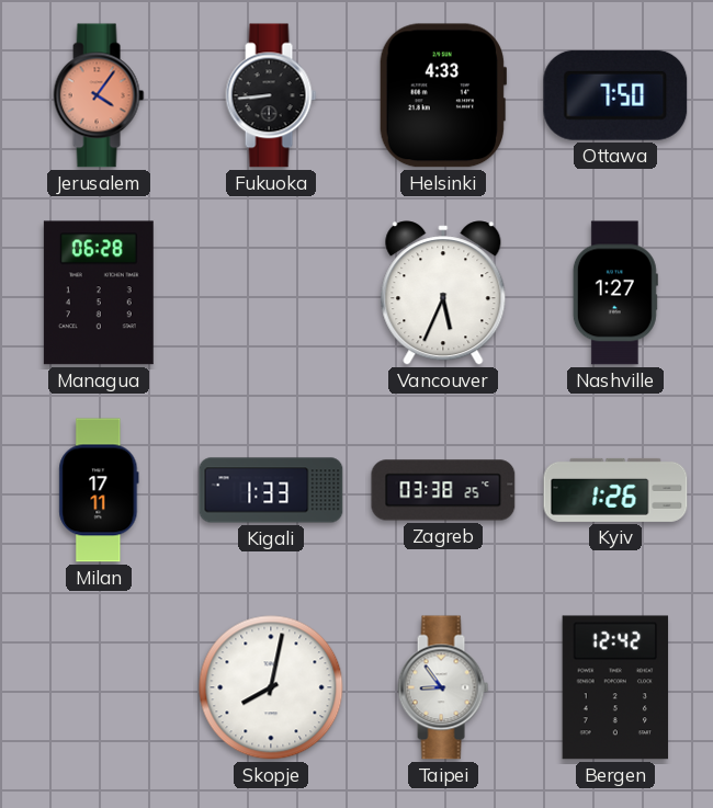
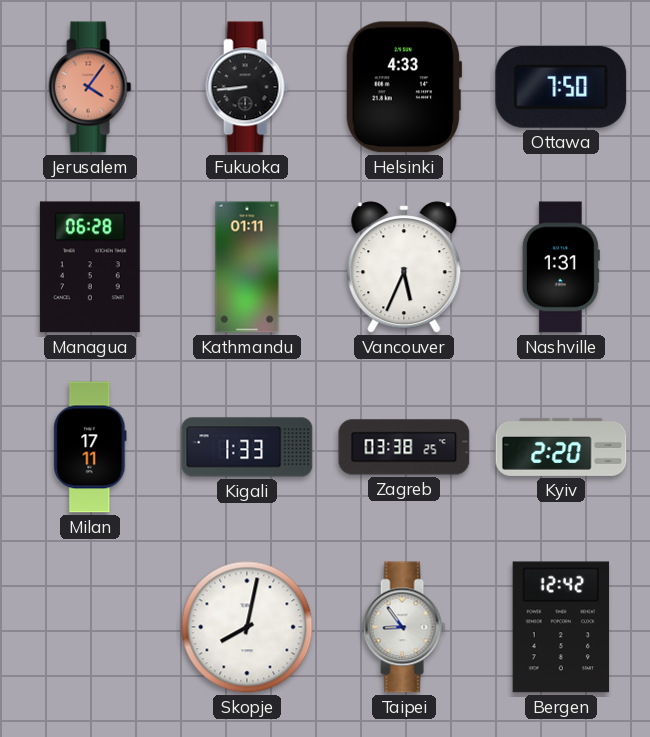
Kathmandu: none -> 01:11
Nashville: 1:27 -> 1:31
Kyiv: 1:26 -> 2:20
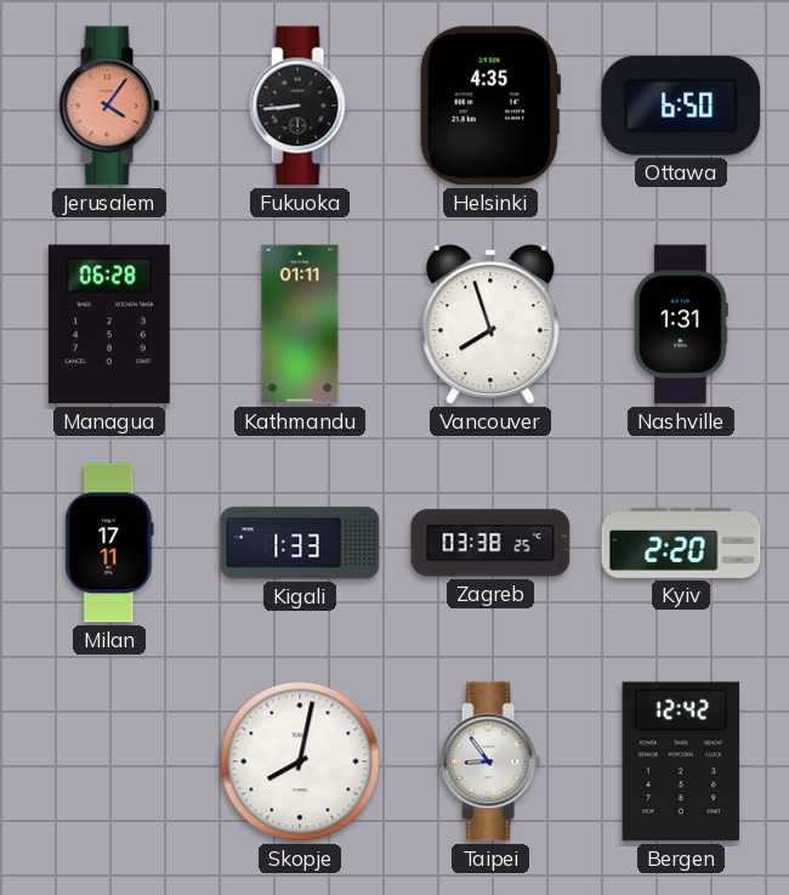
Helsinki: 4:33 -> 4:35
Ottawa: 7:50 -> 6:50
Vancouver: 5:34 -> 7:57
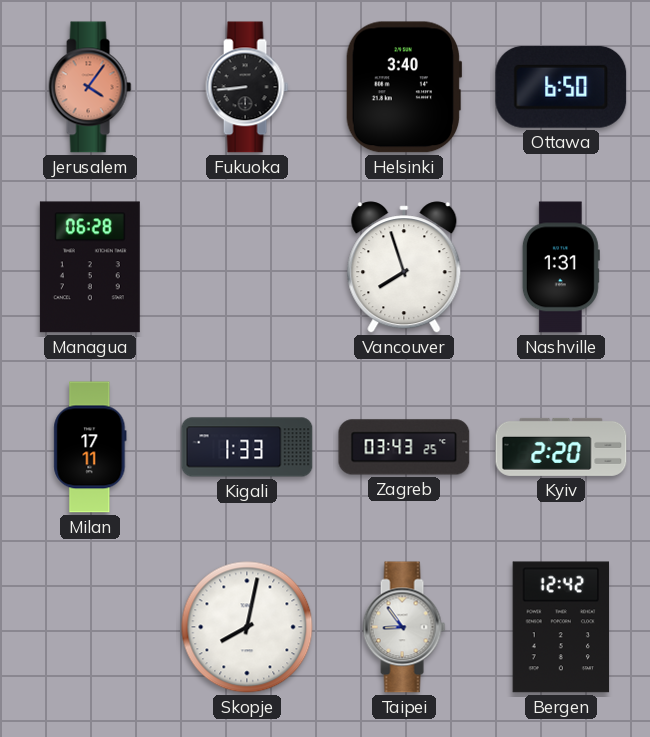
Helsinki: 4:35 -> 3:40
Kathmandu: 01:11 -> none
Zagreb: 03:38 -> 03:43
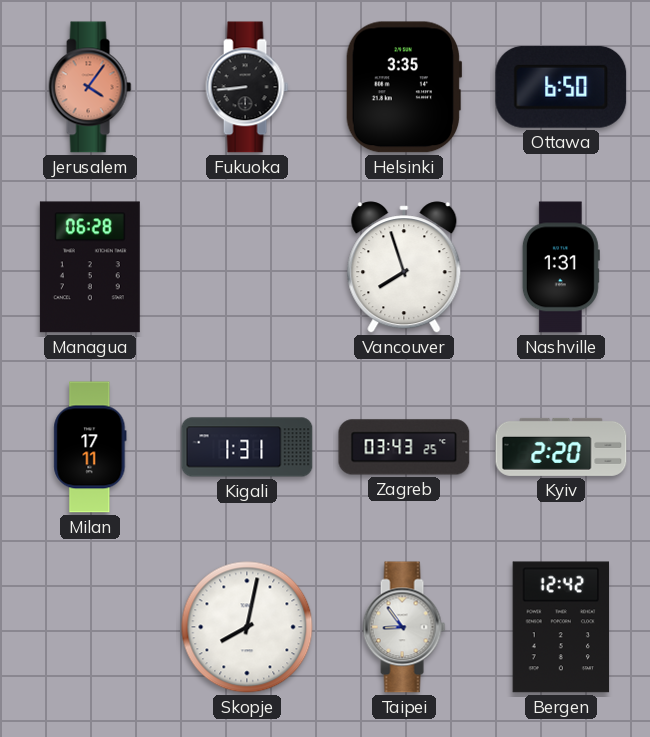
Helsinki: 3:40 -> 3:35
Kigali: 1:33 -> 1:31
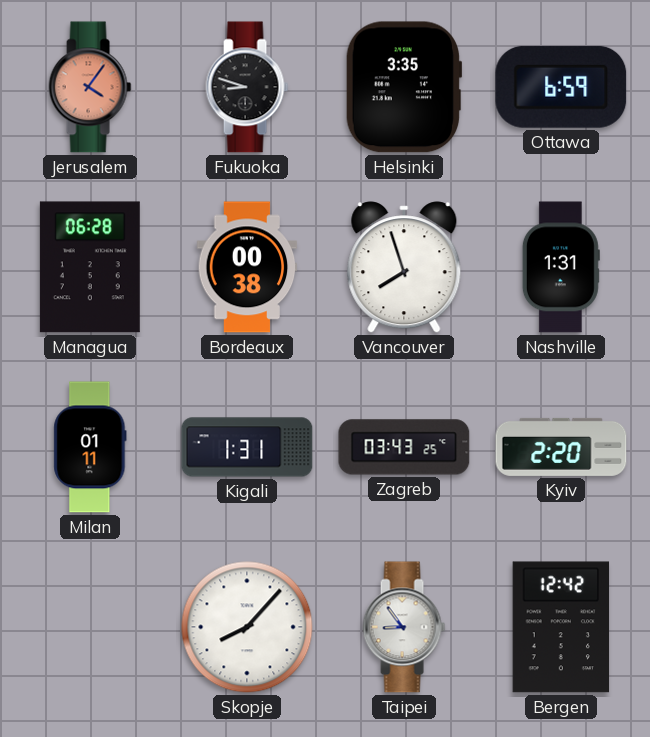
Fukuoka: 8:44 -> 8:48
Ottawa: 6:50 -> 6:59
Bordeaux: none -> 00:38
Milan: 17:11 -> 01:11
Skopje: 8:02 -> 8:07
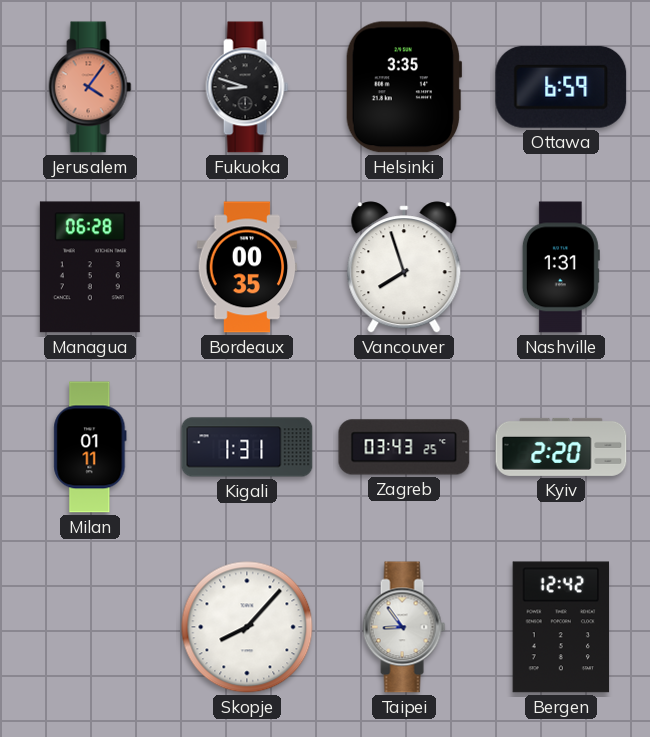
Bordeaux: 00:38 -> 00:35
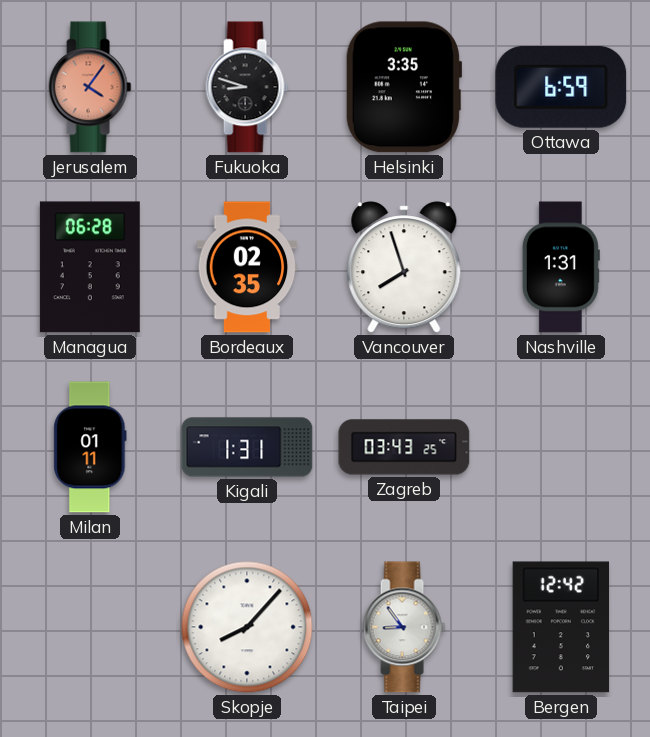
Bordeaux: 00:35 -> 02:35
Kyiv: 2:20 -> none
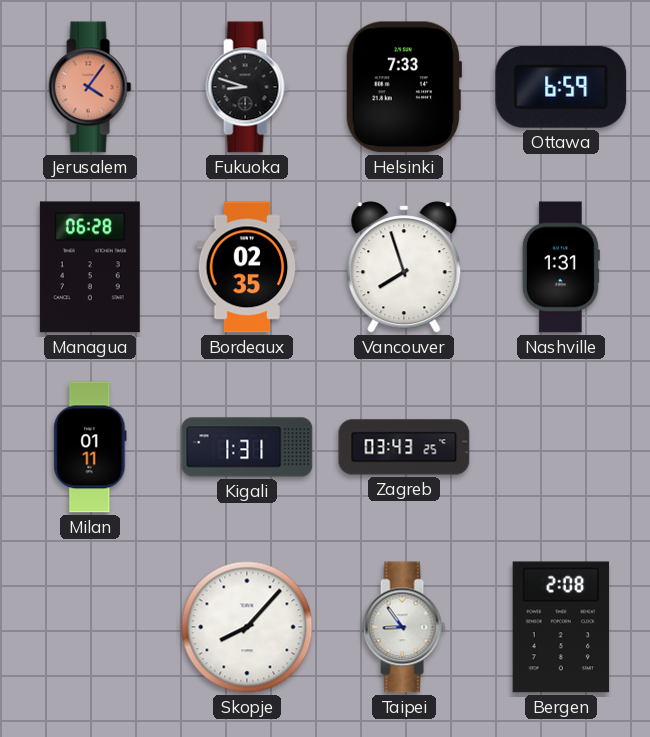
Helsinki: 3:35 -> 7:33
Bergen: 12:42 -> 2:08
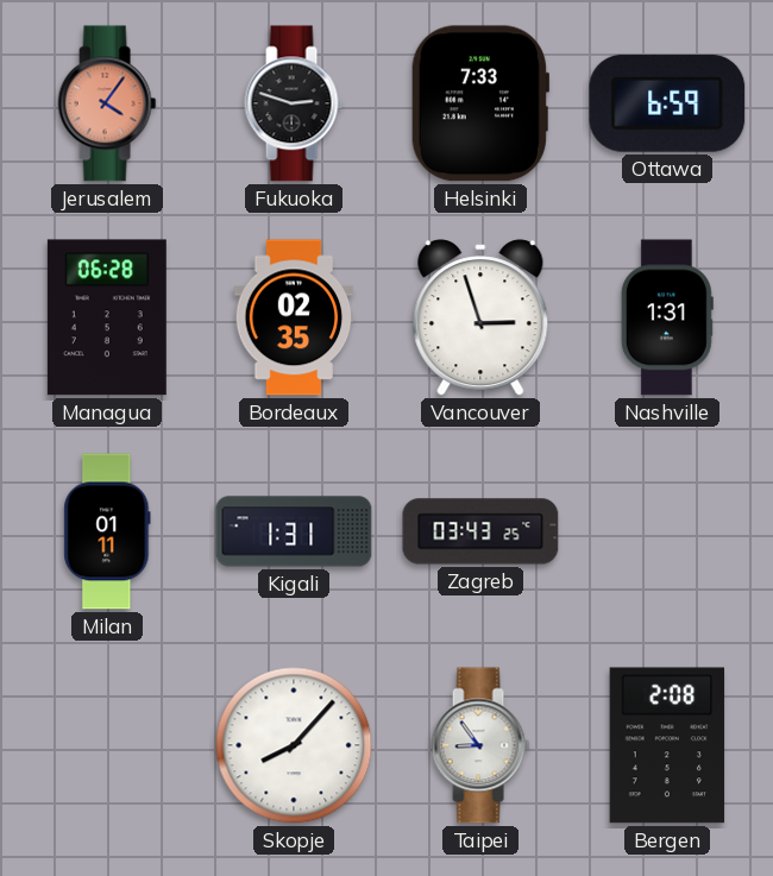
Fukuoka: 8:48 -> 2:48
Vancouver: 7:57 -> 2:57
